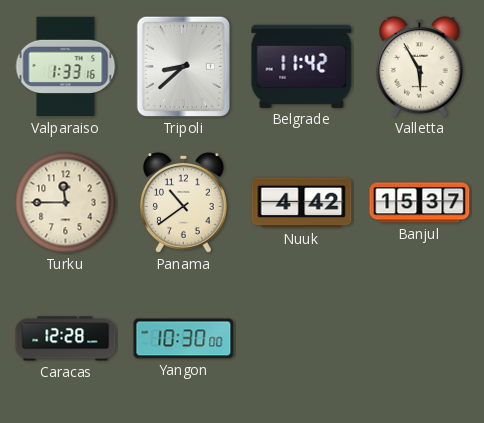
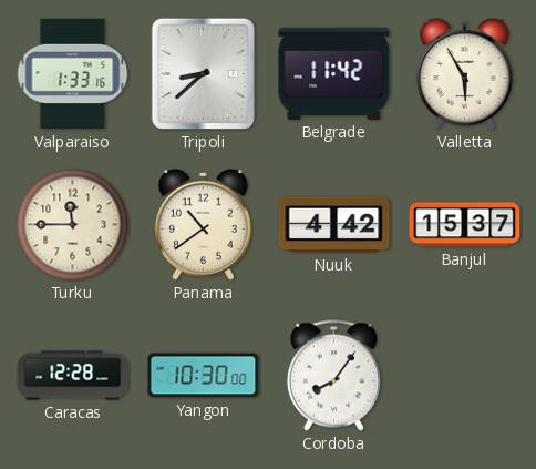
Cordoba: none -> 8:06
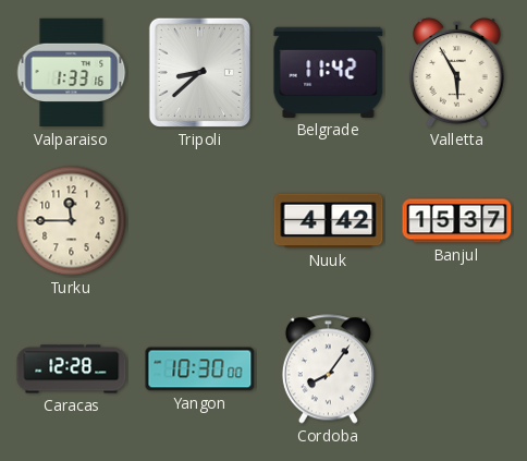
Panama: 10:39 -> none
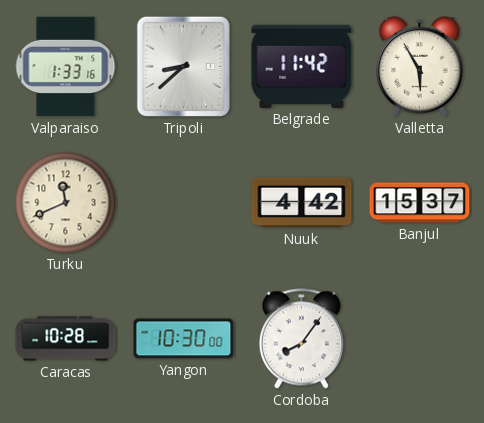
Turku: 11:45 -> 11:41
Caracas: 12:28 -> 10:28
